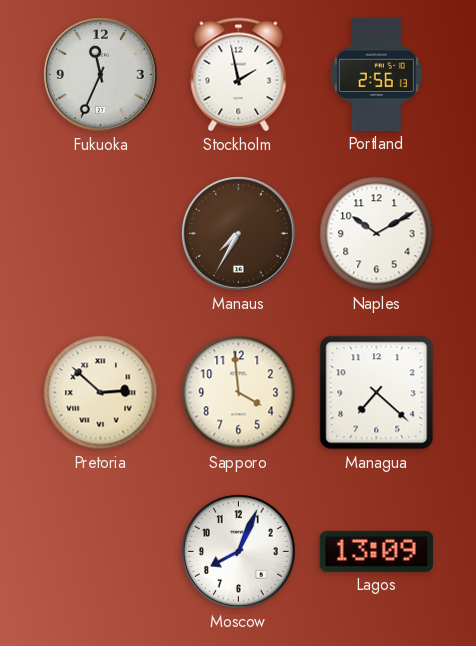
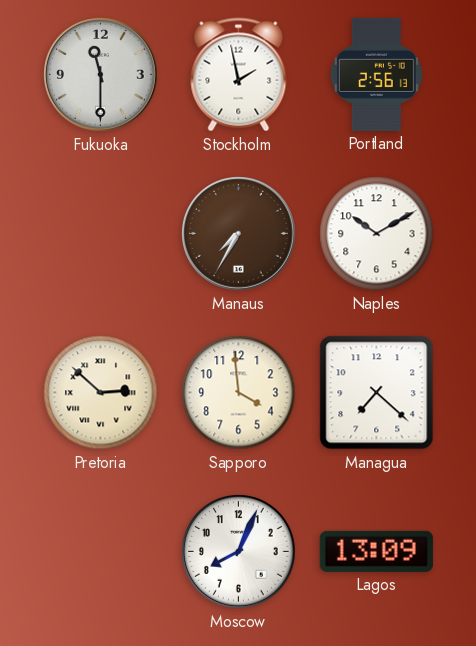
Fukuoka: 11:34 -> 11:30
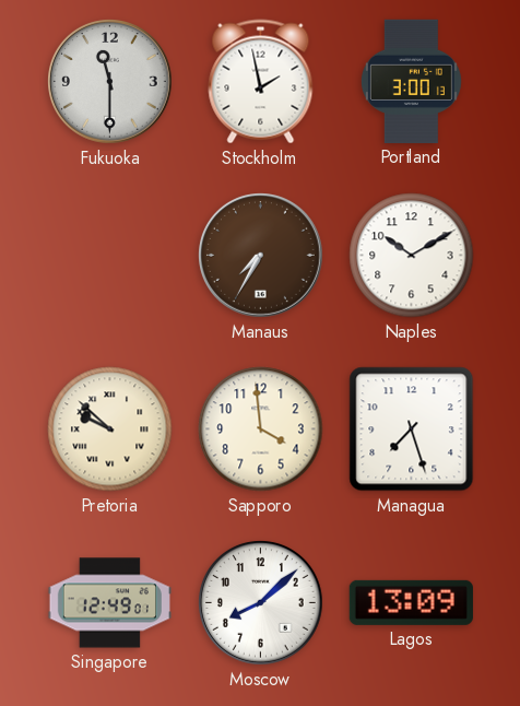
Portland: 2:56 -> 3:00
Pretoria: 2:52 -> 9:52
Managua: 7:22 -> 7:27
Singapore: none -> 12:49
Moscow: 8:04 -> 8:08
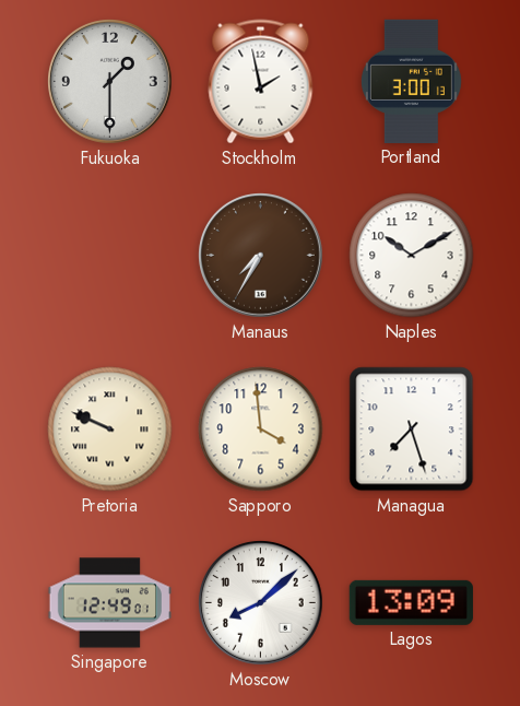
Fukuoka: 11:30 -> 1:30
Pretoria: 9:52 -> 9:49
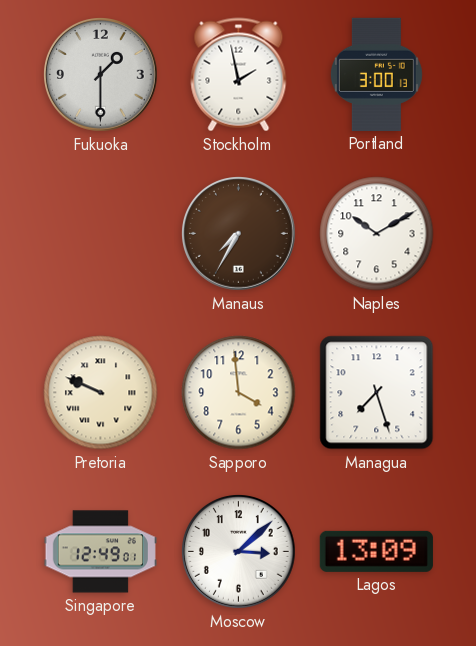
Moscow: 8:08 -> 3:08
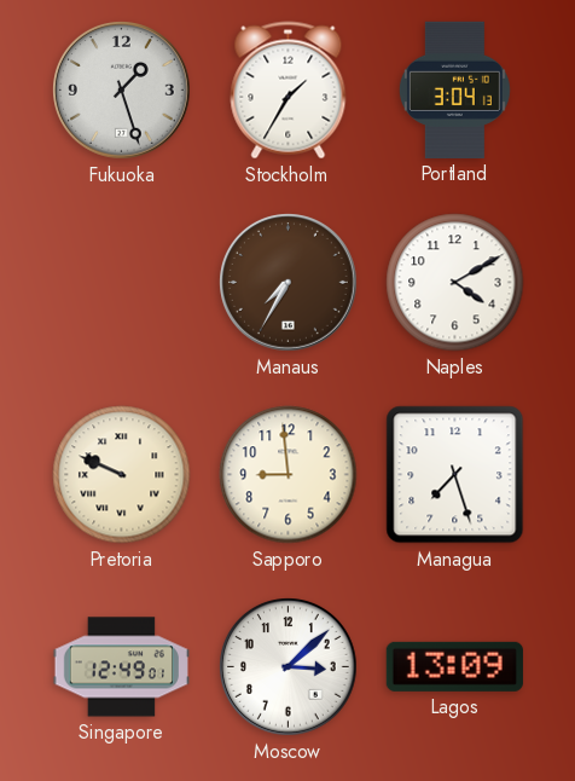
Fukuoka: 1:30 -> 1:27
Stockholm: 1:58 -> 1:35
Portland: 3:00 -> 3:04
Naples: 10:10 -> 4:10
Sapporo: 3:59 -> 8:59
